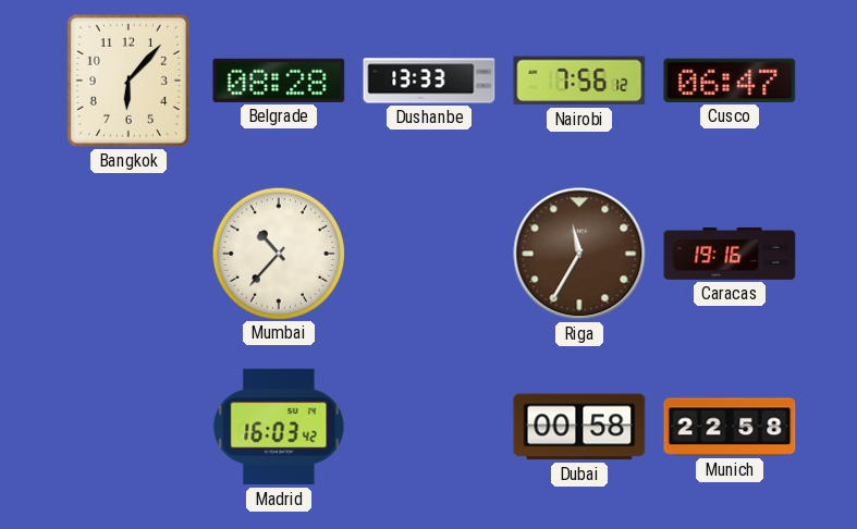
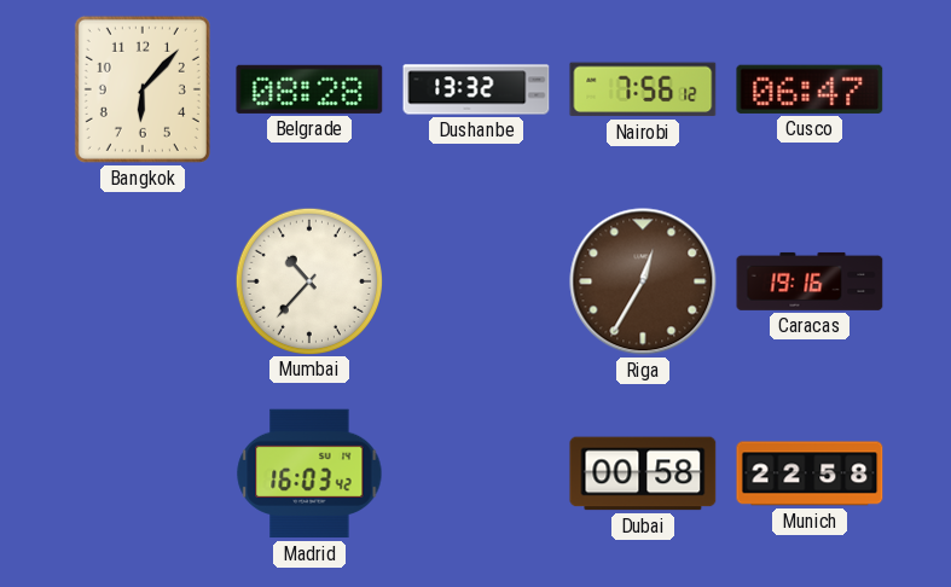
Dushanbe: 13:33 -> 13:32
Riga: 11:35 -> 12:35
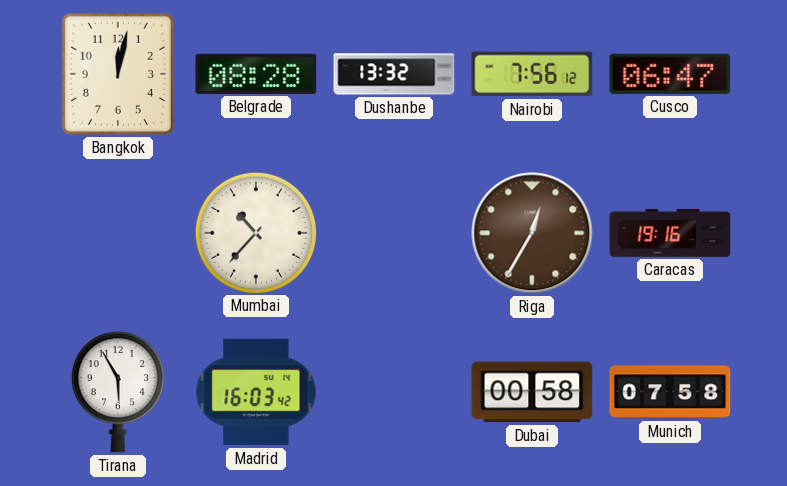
Bangkok: 6:07 -> 12:02
Tirana: none -> 5:55
Munich: 22:58 -> 07:58
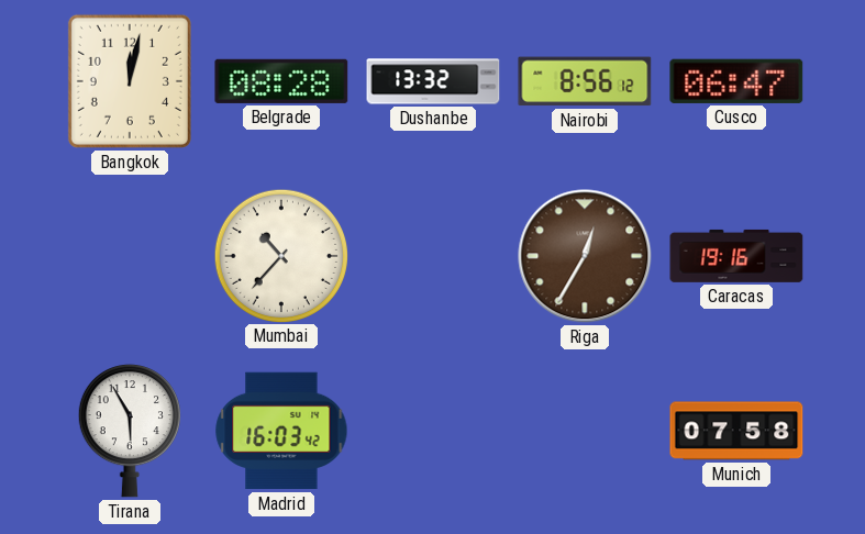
Nairobi: 7:56 -> 8:56
Dubai: 00:58 -> none
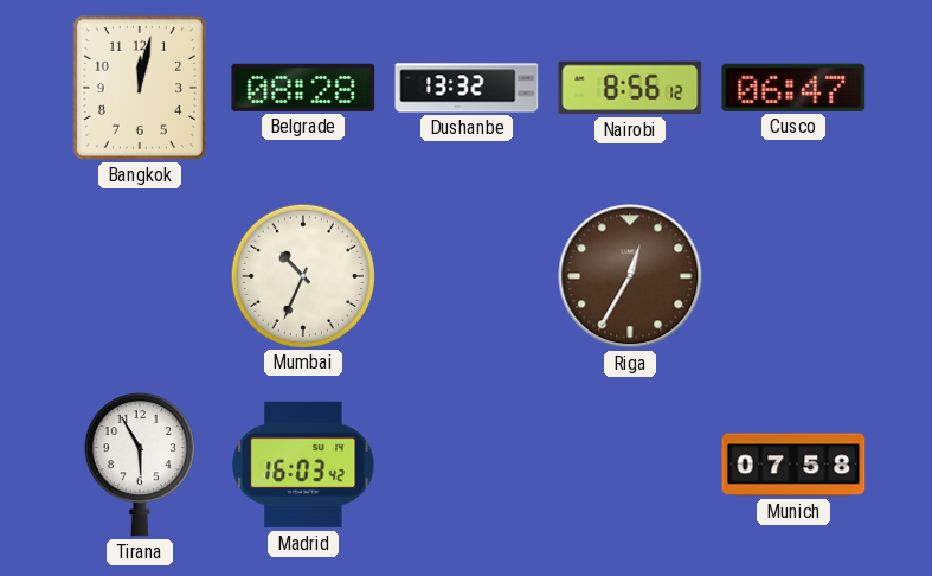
Mumbai: 10:37 -> 10:34
Caracas: 19:16 -> none
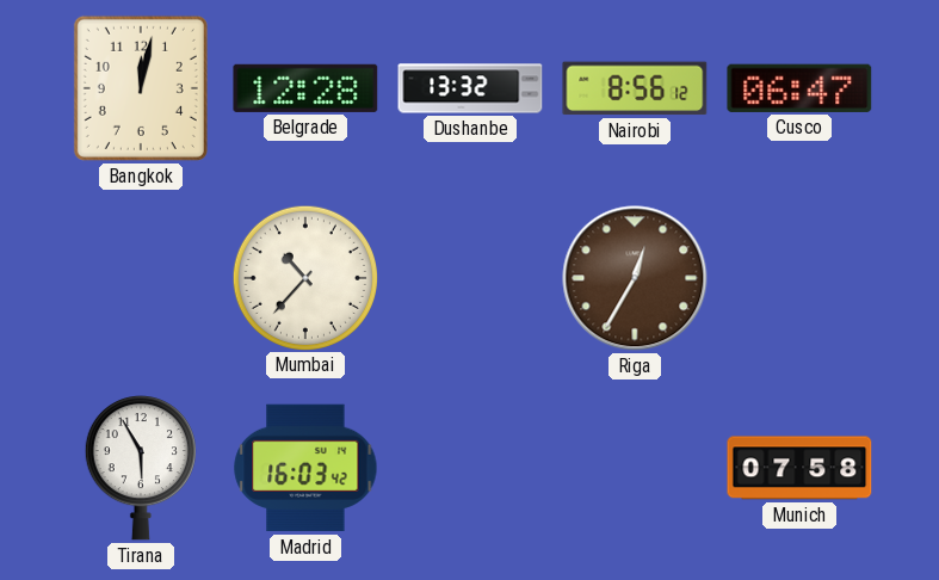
Belgrade: 08:28 -> 12:28
Mumbai: 10:34 -> 10:37
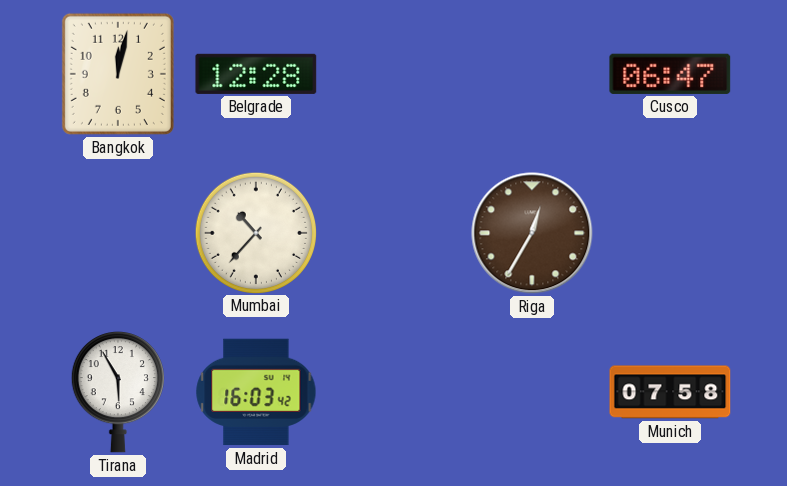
Dushanbe: 13:32 -> none
Nairobi: 8:56 -> none
